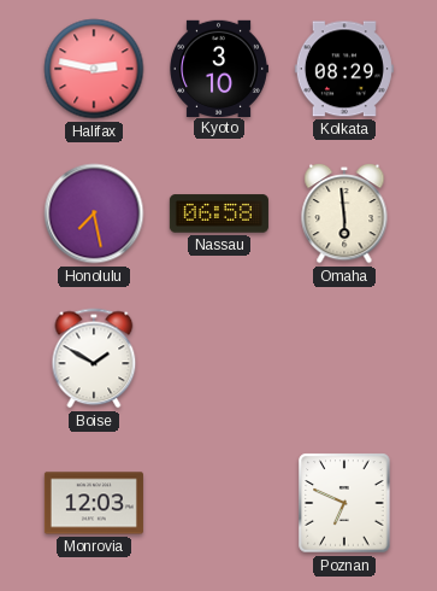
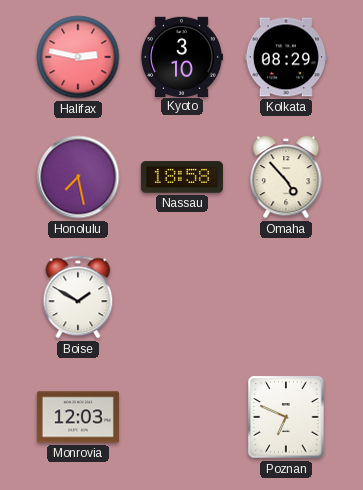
Nassau: 06:58 -> 18:58
Omaha: 5:59 -> 4:53
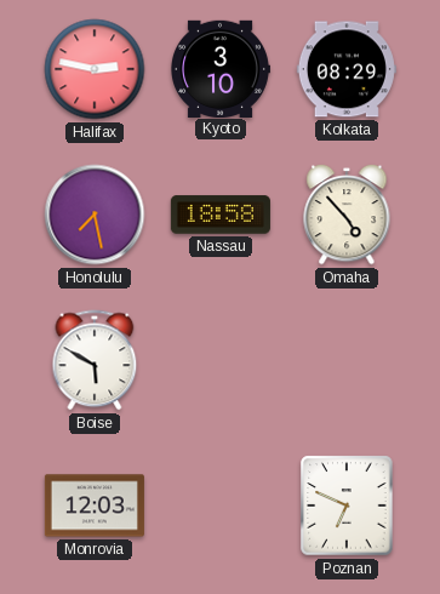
Boise: 1:50 -> 5:50
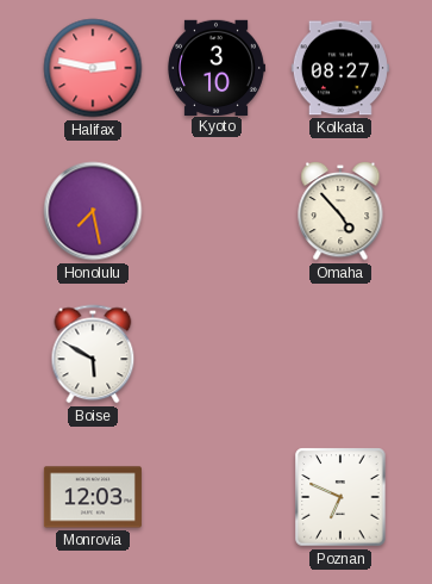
Kolkata: 08:29 -> 08:27
Nassau: 18:58 -> none
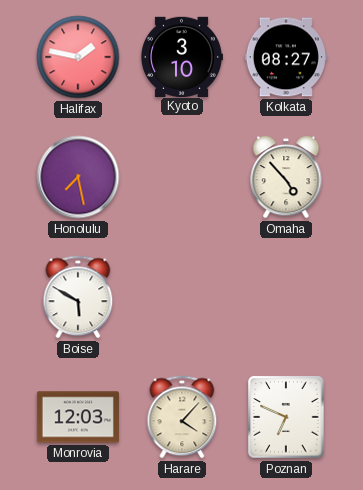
Halifax: 2:47 -> 1:47
Harare: none -> 4:07
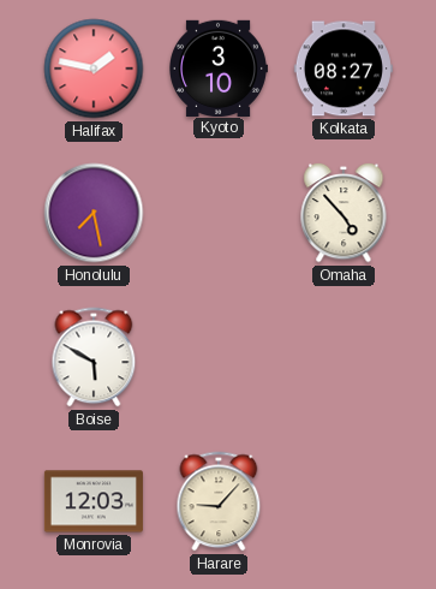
Harare: 4:07 -> 9:07
Poznan: 6:49 -> none
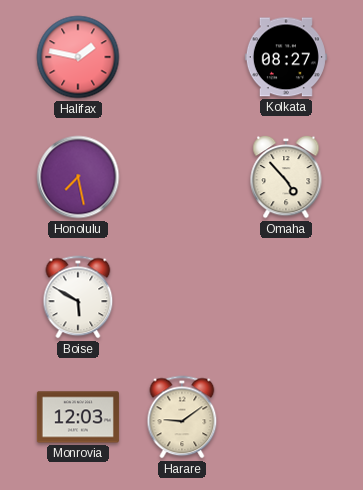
Kyoto: 3:10 -> none
Harare: 9:07 -> 9:09
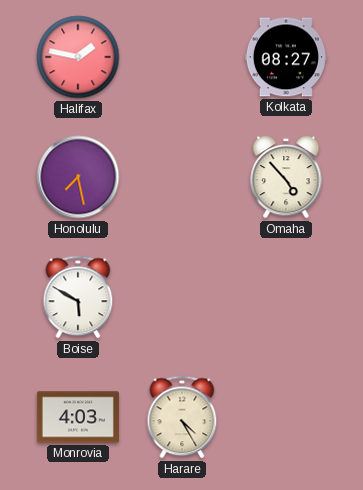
Monrovia: 12:03 -> 4:03
Harare: 9:09 -> 4:25
